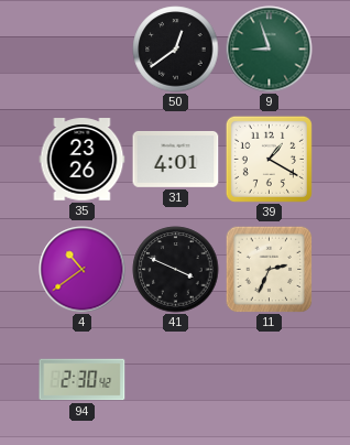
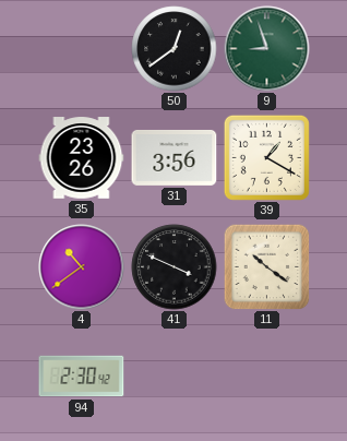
31: 4:01 -> 3:56
11: 2:34 -> 10:21
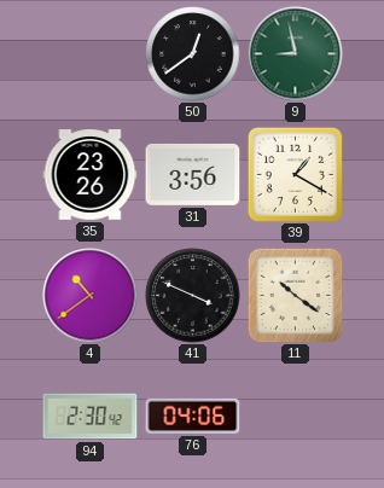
9: 8:57 -> 8:58
76: none -> 04:06
